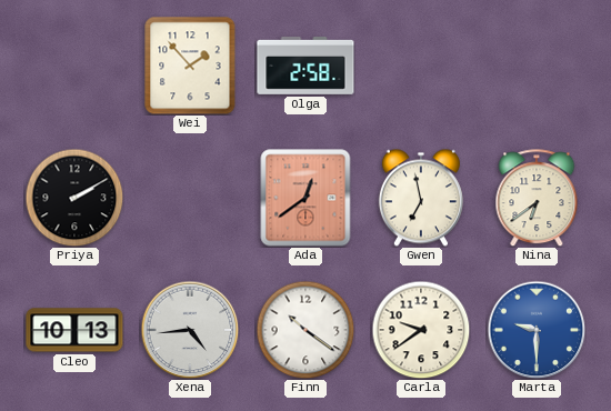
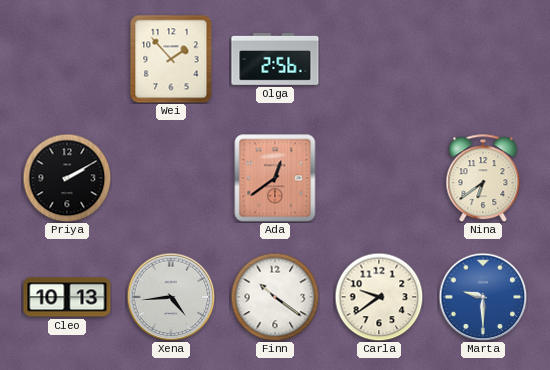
Olga: 2:58 -> 2:56
Gwen: 6:58 -> none
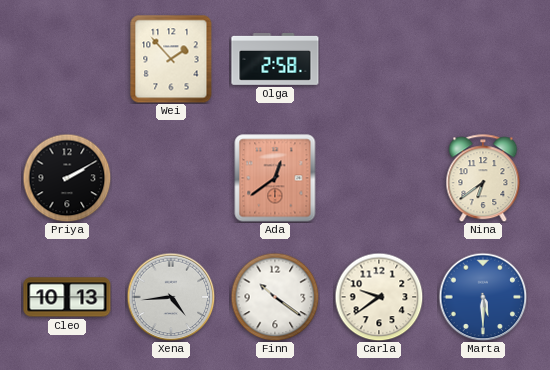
Olga: 2:56 -> 2:58
Marta: 9:30 -> 5:30
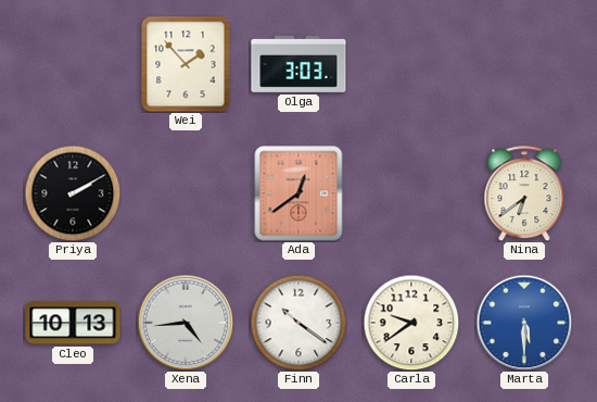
Olga: 2:58 -> 3:03
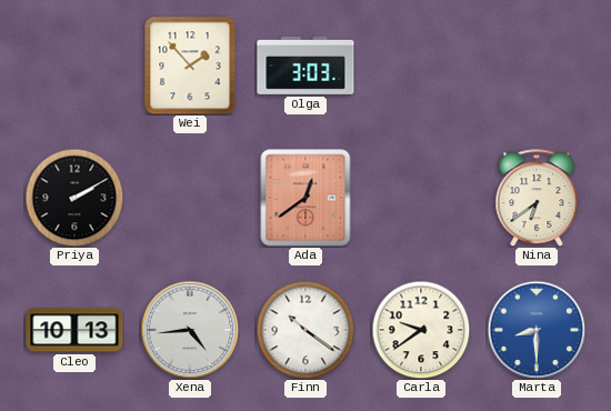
Marta: 5:30 -> 8:30
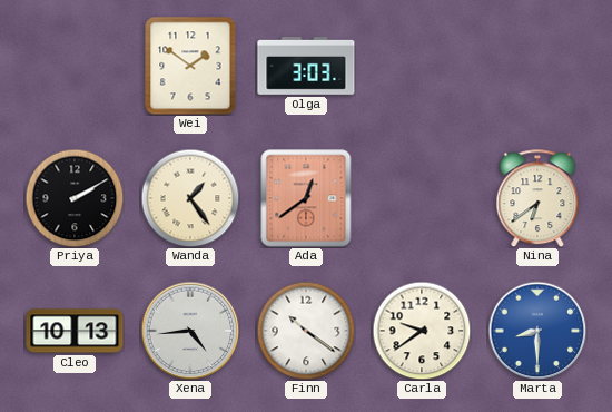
Wei: 1:53 -> 1:51
Wanda: none -> 1:24
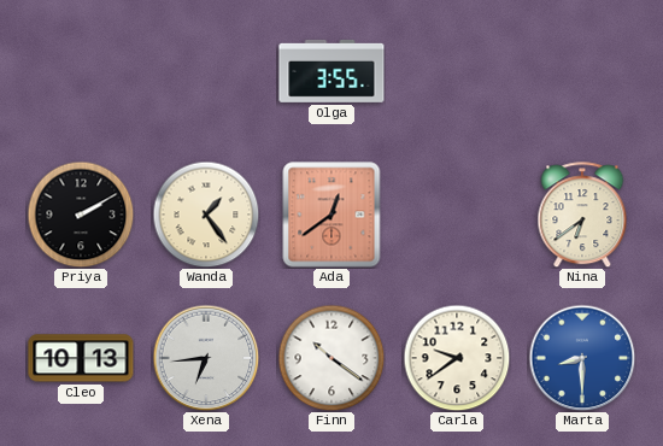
Wei: 1:51 -> none
Olga: 3:03 -> 3:55
Xena: 4:44 -> 6:44
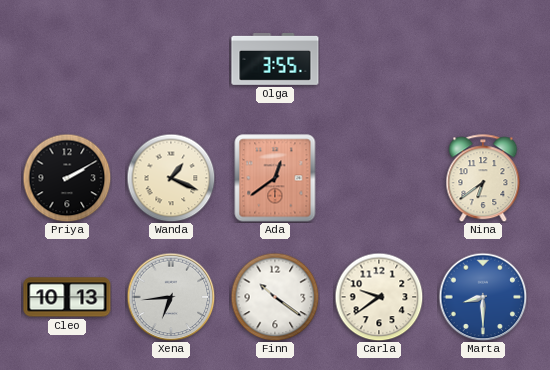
Wanda: 1:24 -> 1:19
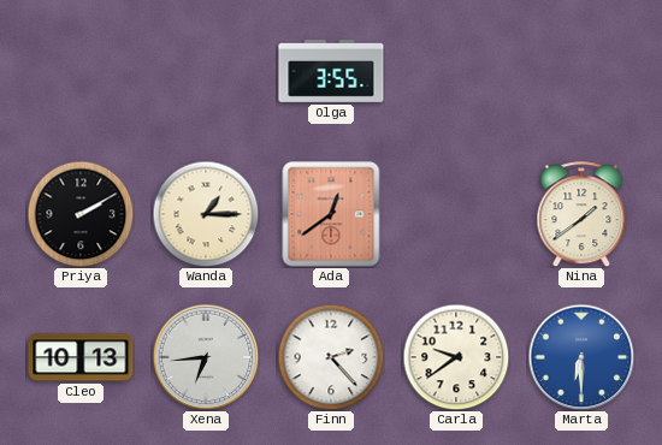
Wanda: 1:19 -> 1:15
Nina: 6:39 -> 1:39
Finn: 10:21 -> 2:23
Marta: 8:30 -> 6:30
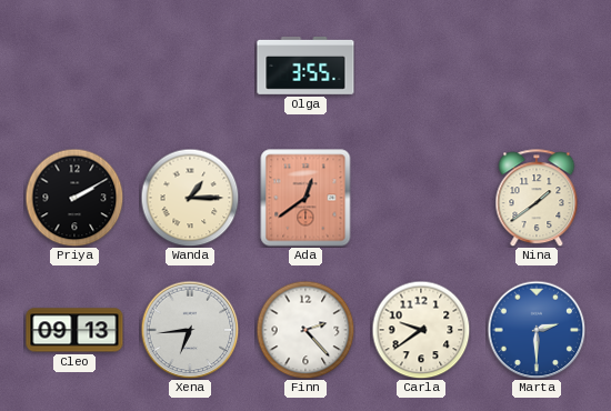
Cleo: 10:13 -> 09:13
Marta: 6:30 -> 2:30
